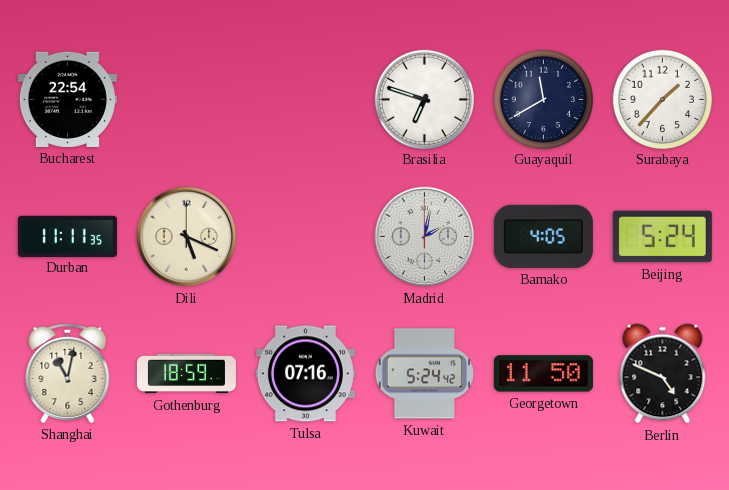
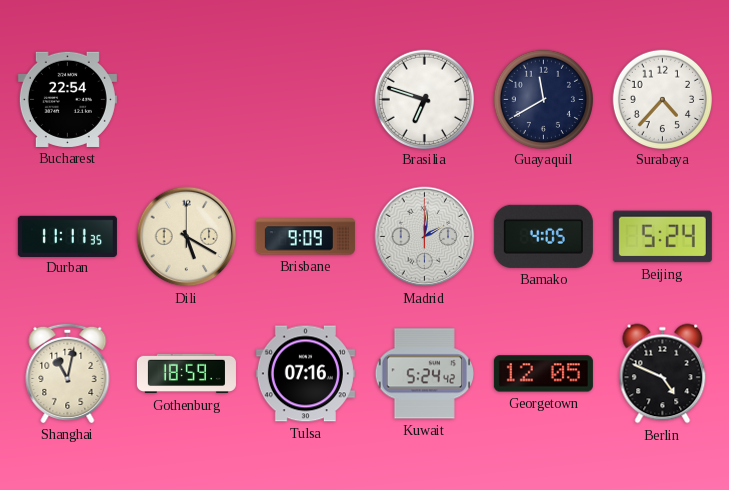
Surabaya: 1:37 -> 4:37
Dili: 5:19 -> 5:20
Brisbane: none -> 9:09
Madrid: 2:02 -> 2:01
Georgetown: 11:50 -> 12:05
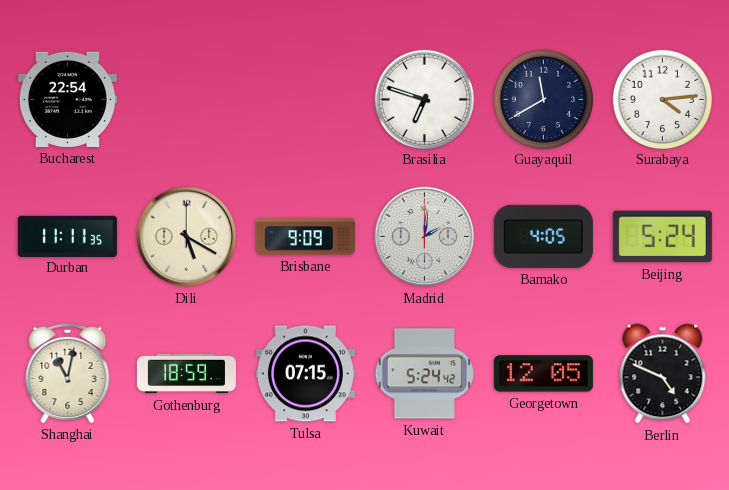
Surabaya: 4:37 -> 4:14
Tulsa: 07:16 -> 07:15
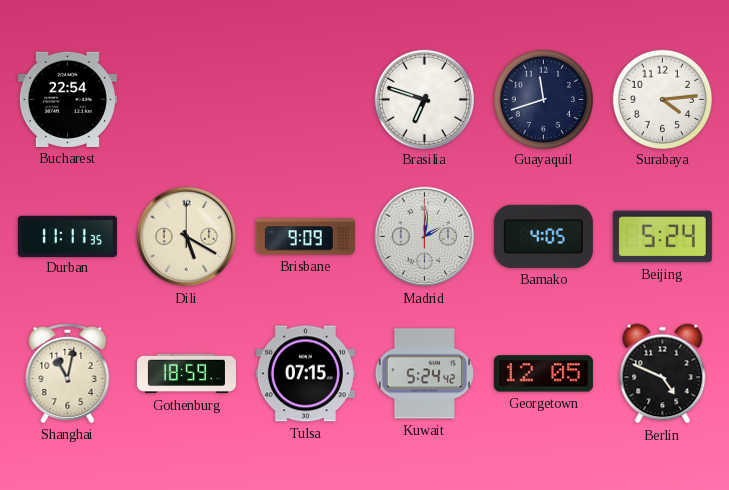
Guayaquil: 11:40 -> 11:42
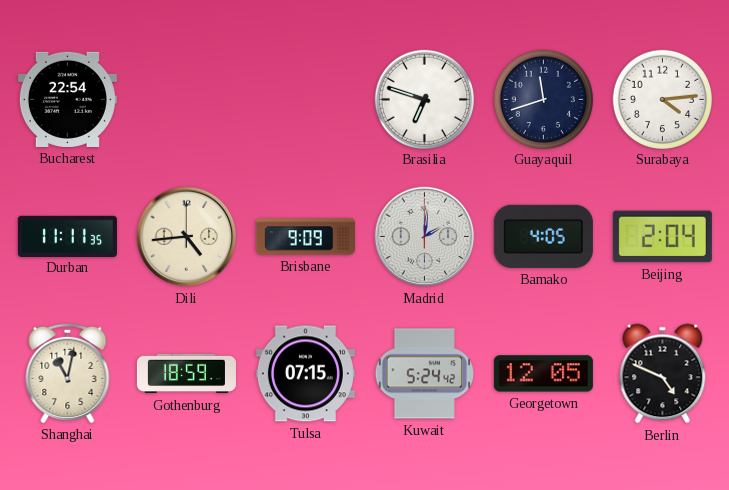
Dili: 5:20 -> 4:44
Beijing: 5:24 -> 2:04
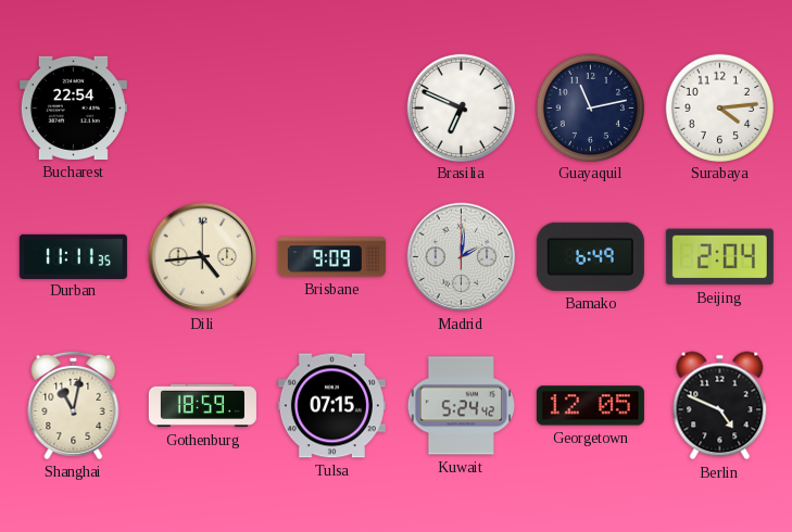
Brasilia: 6:48 -> 6:49
Guayaquil: 11:42 -> 11:13
Bamako: 4:05 -> 6:49
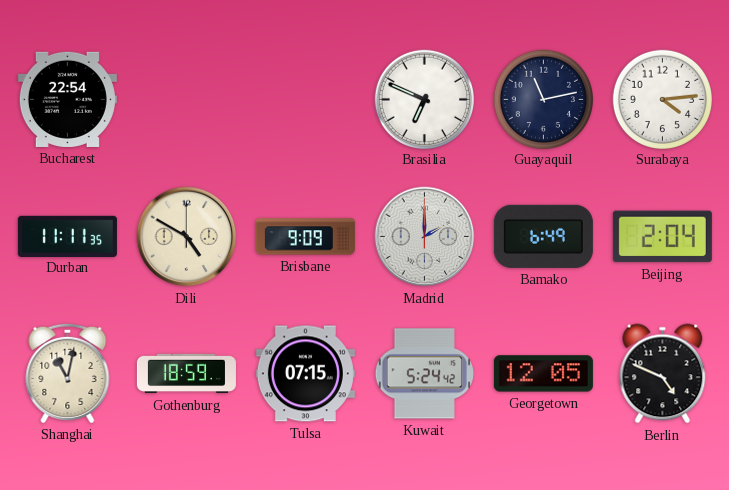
Dili: 4:44 -> 4:50
Madrid: 2:01 -> 2:00
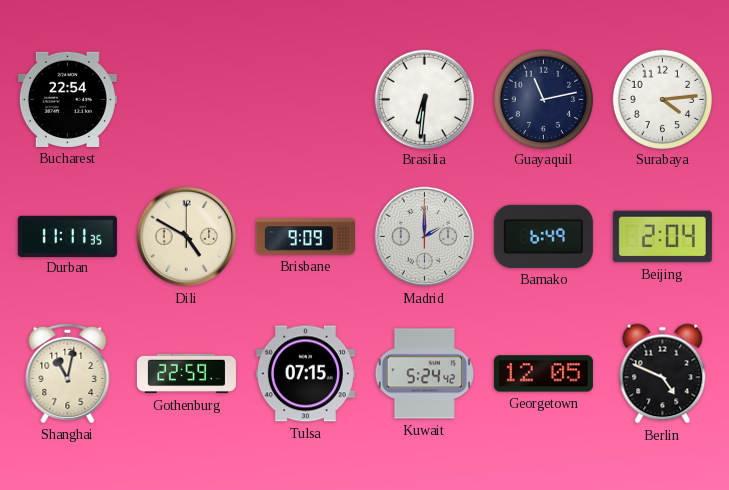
Brasilia: 6:49 -> 6:31
Gothenburg: 18:59 -> 22:59
